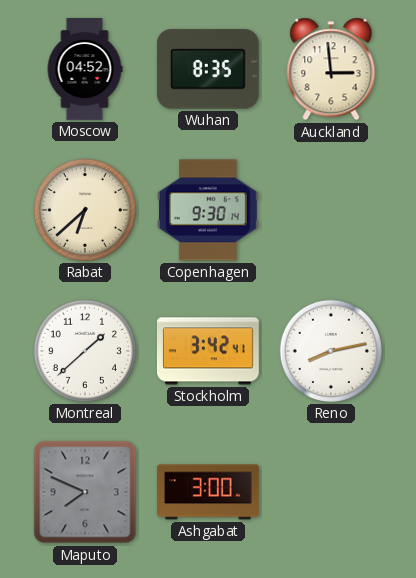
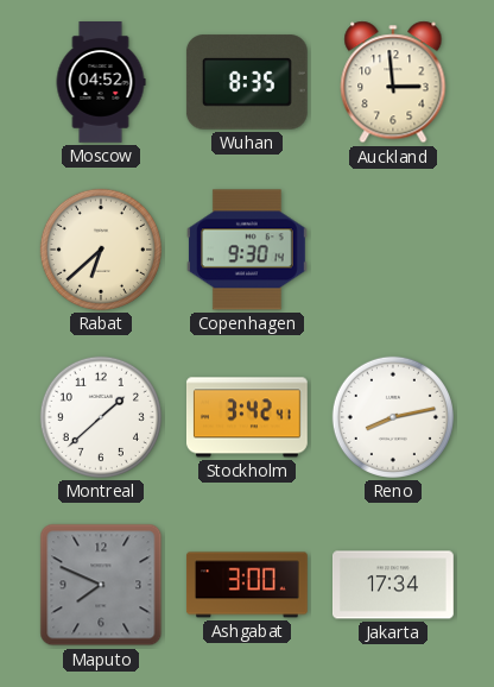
Jakarta: none -> 17:34
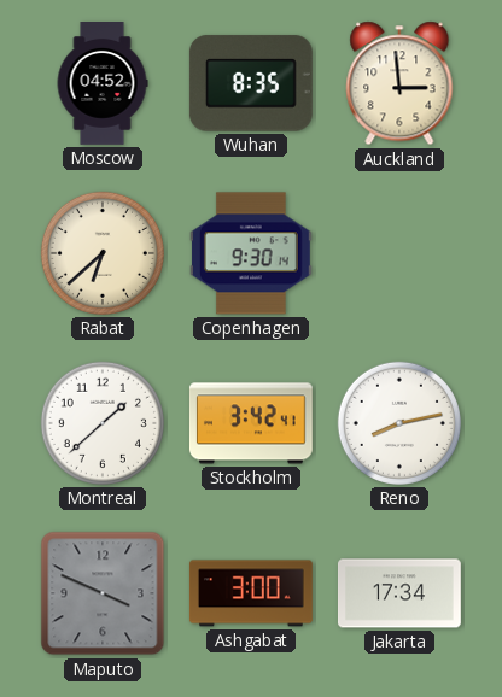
Maputo: 7:49 -> 3:49
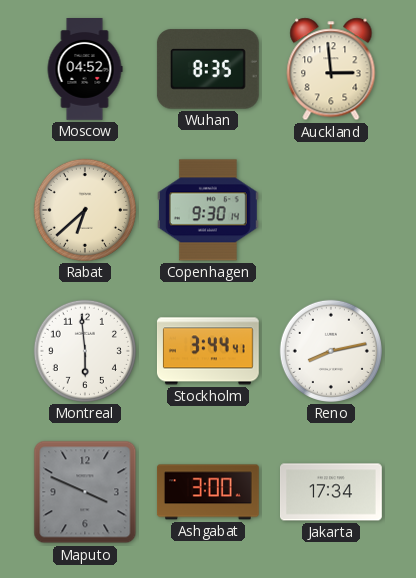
Montreal: 1:38 -> 5:59
Stockholm: 3:42 -> 3:44
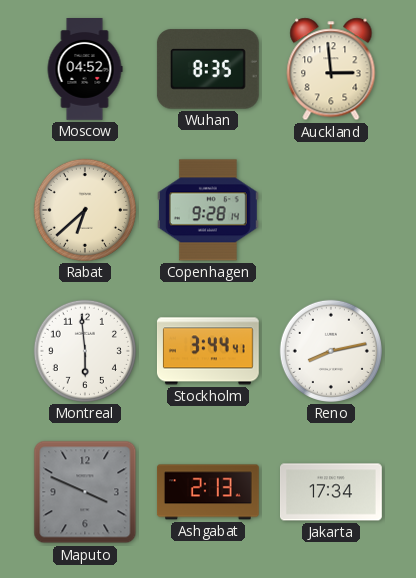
Copenhagen: 9:30 -> 9:28
Ashgabat: 3:00 -> 2:13
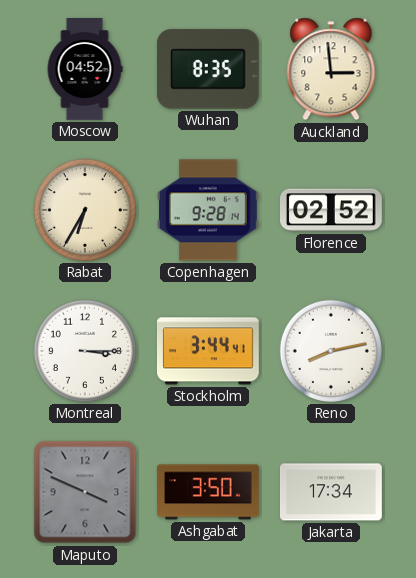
Rabat: 6:38 -> 6:35
Florence: none -> 02:52
Montreal: 5:59 -> 3:15
Ashgabat: 2:13 -> 3:50
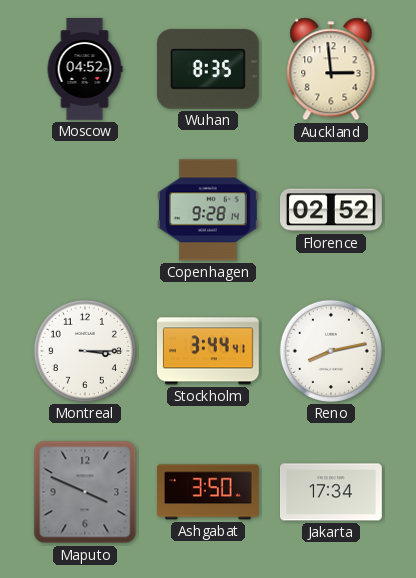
Rabat: 6:35 -> none
